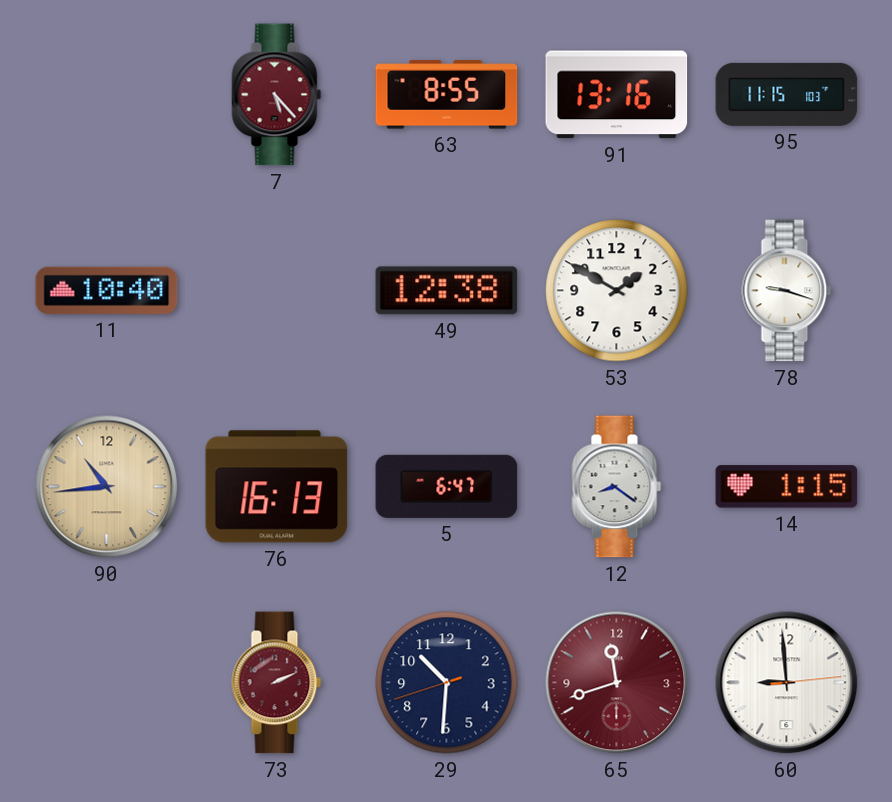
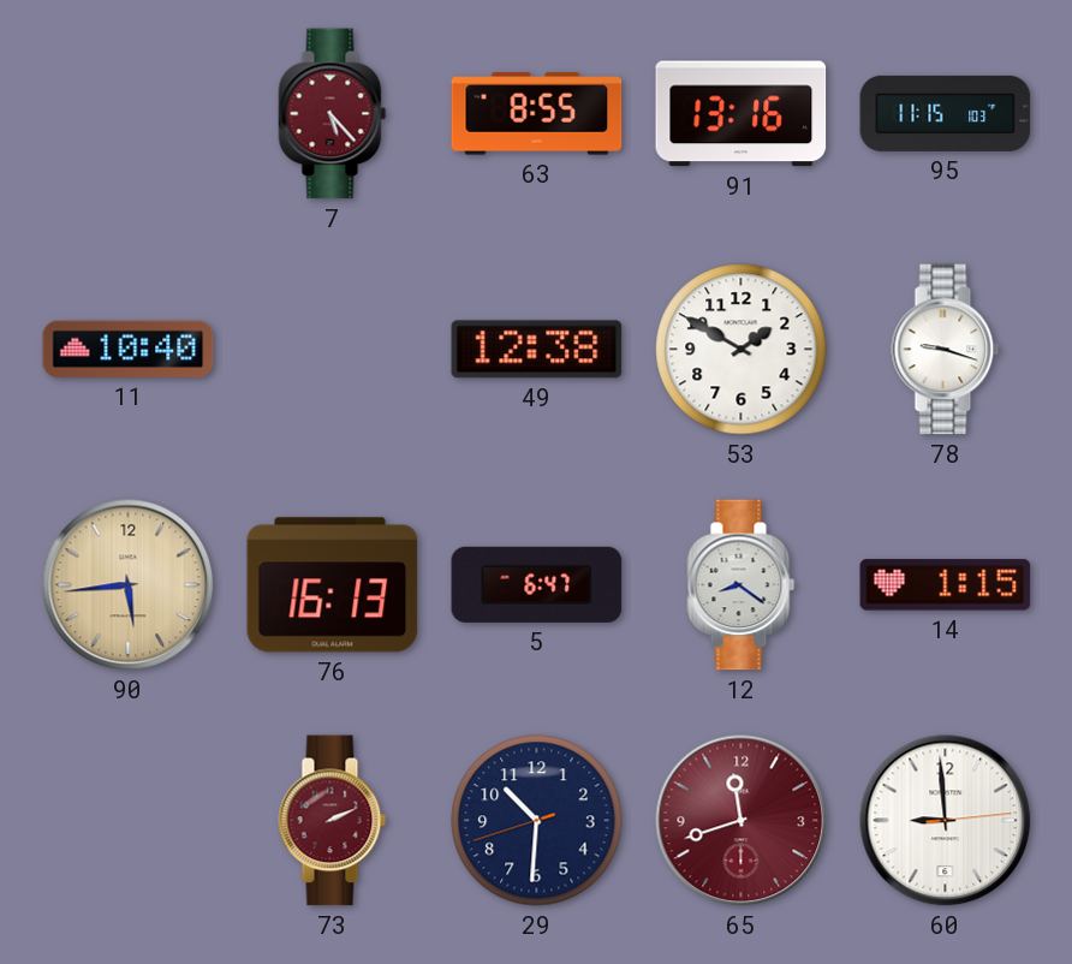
90: 10:44 -> 5:44
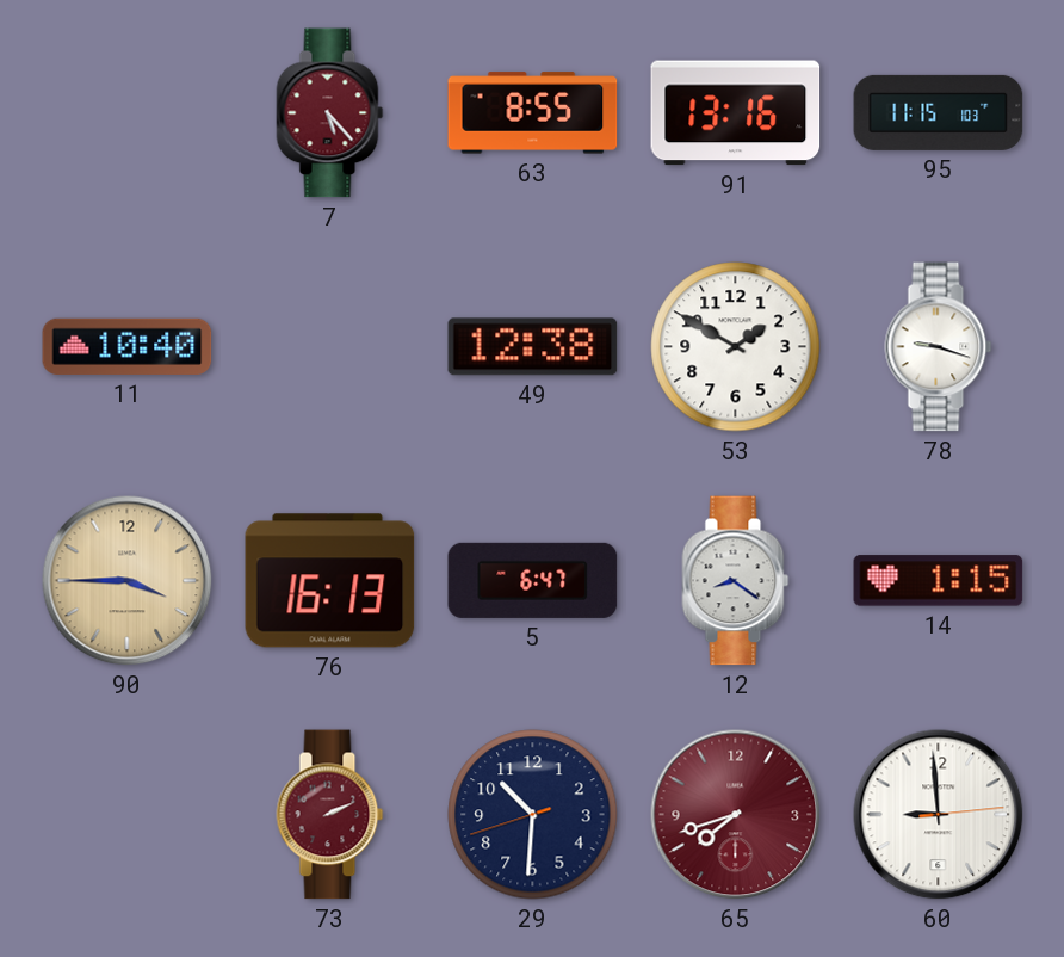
90: 5:44 -> 3:45
65: 11:42 -> 7:42
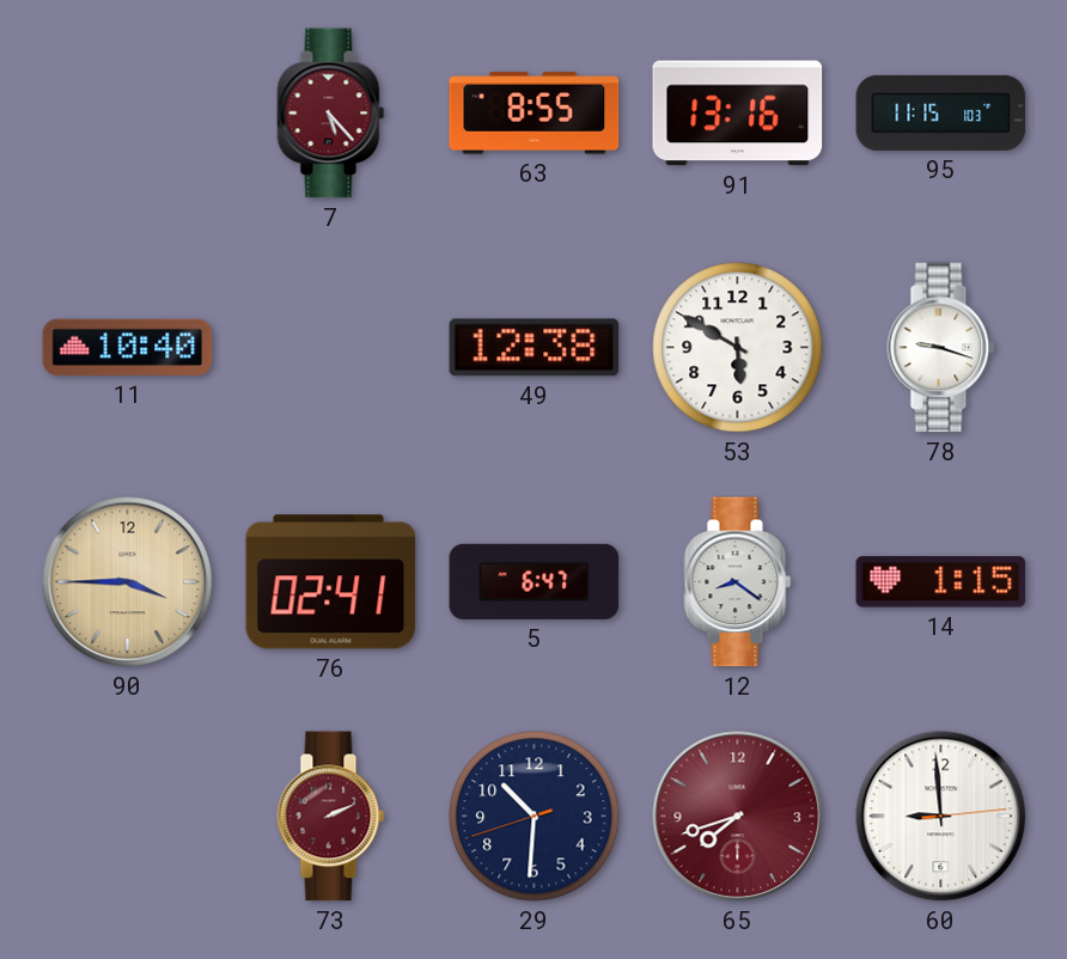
53: 1:50 -> 5:50
76: 16:13 -> 02:41
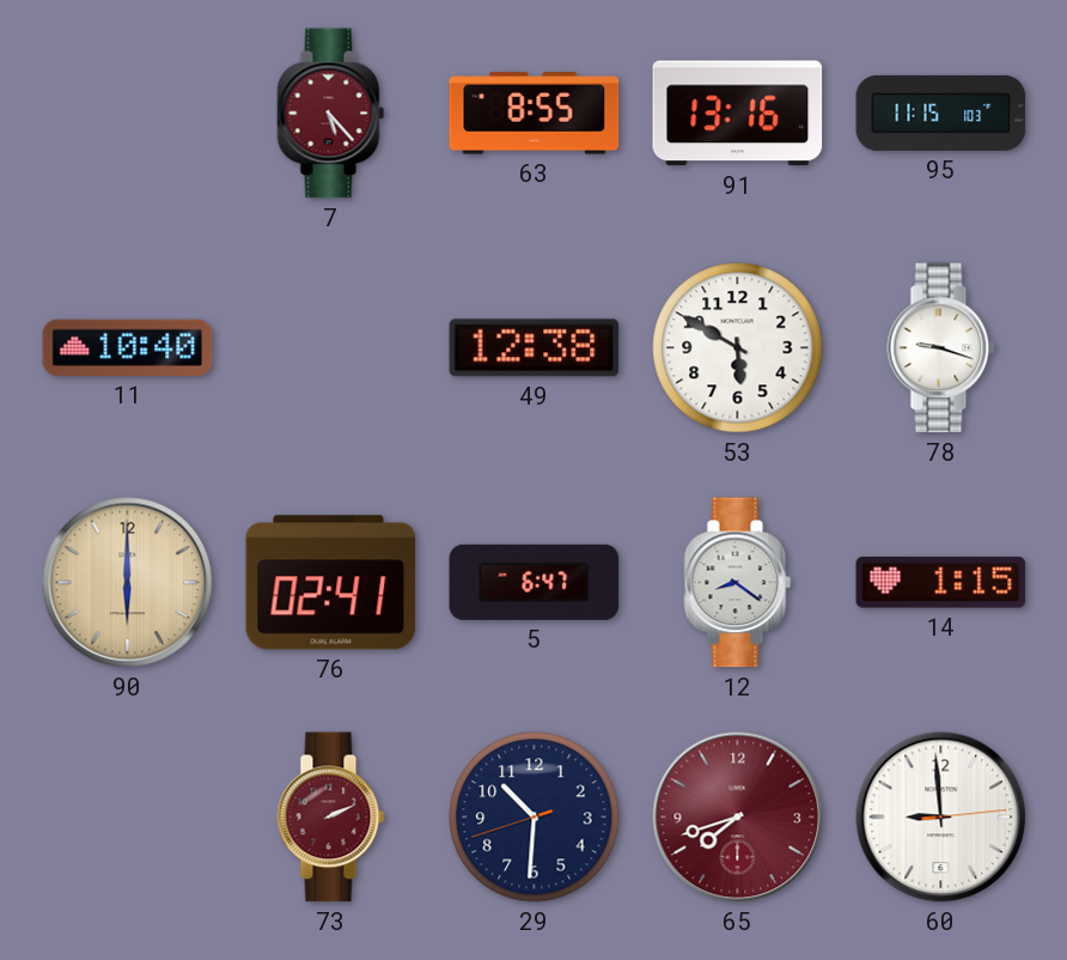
90: 3:45 -> 6:00
